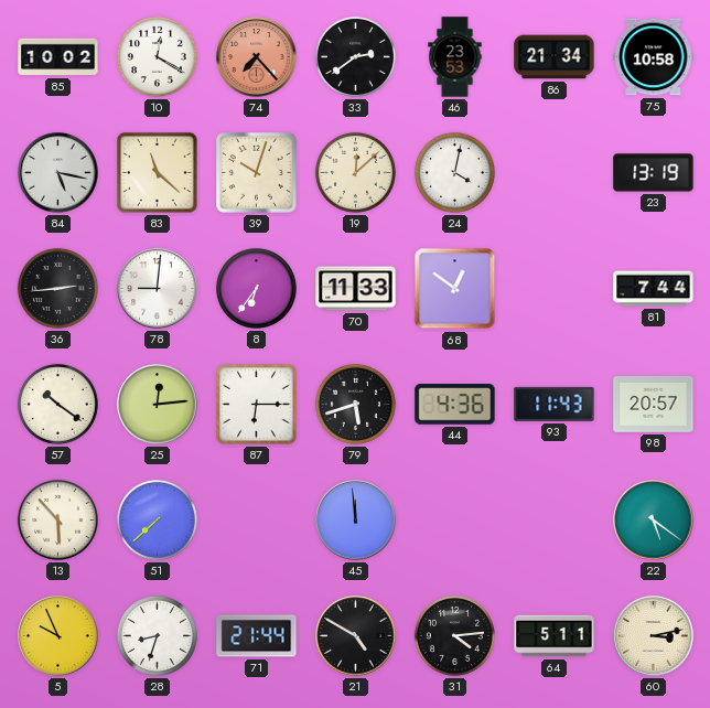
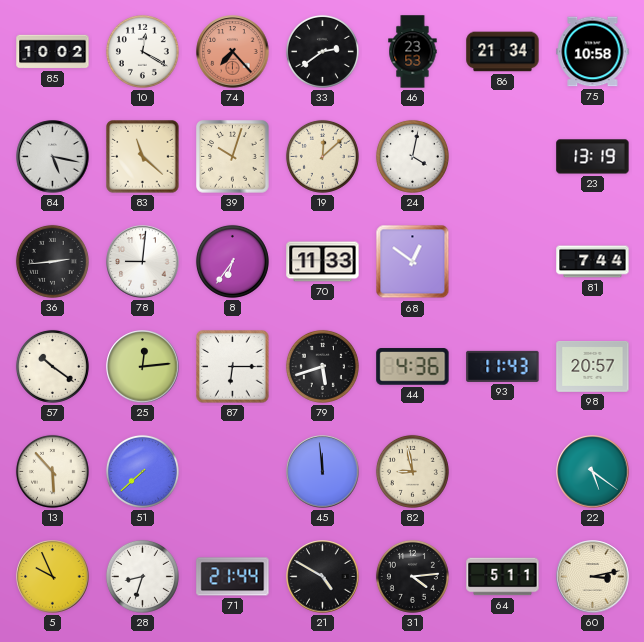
82: none -> 8:58
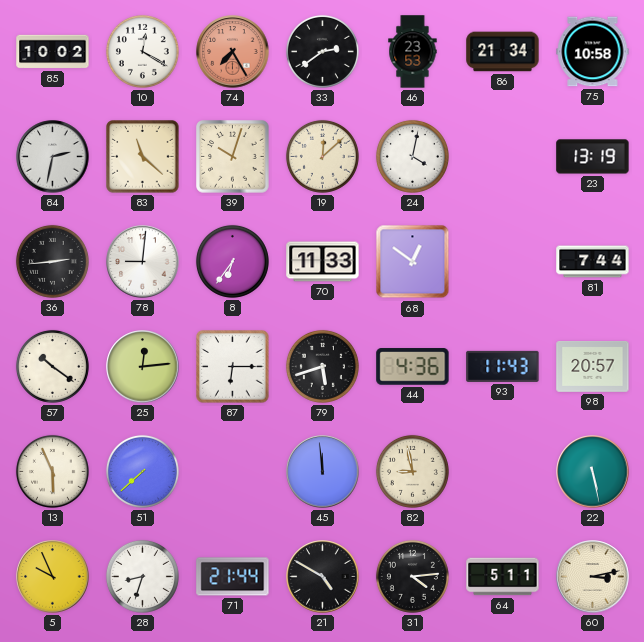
74: 7:23 -> 7:25
84: 5:17 -> 2:32
13: 5:53 -> 5:56
22: 5:21 -> 5:28
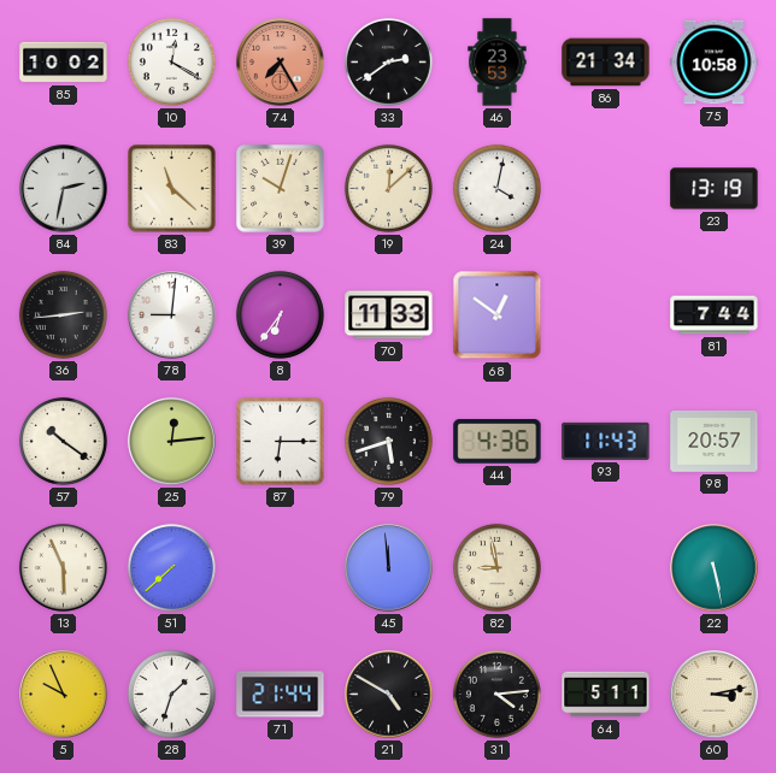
28: 8:33 -> 1:33
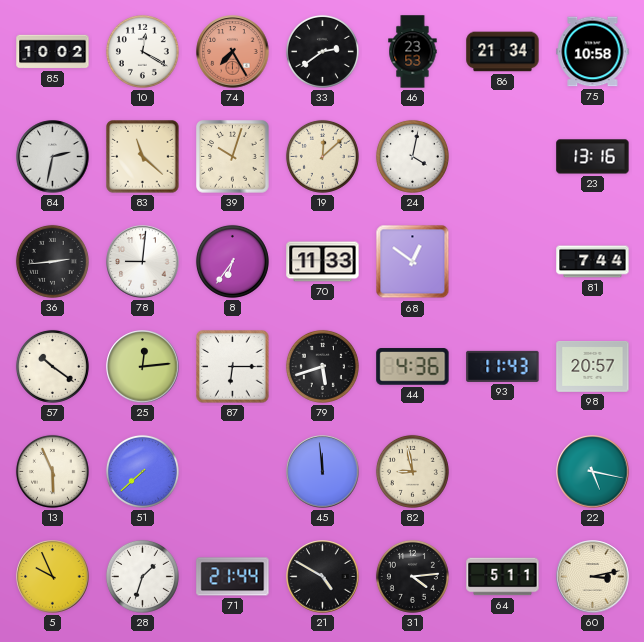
23: 13:19 -> 13:16
22: 5:28 -> 5:17
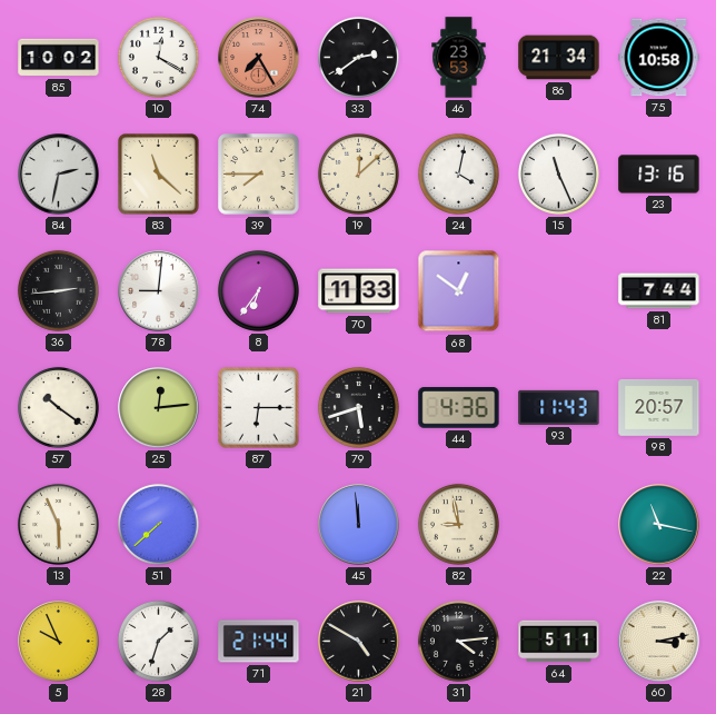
39: 10:03 -> 7:45
15: none -> 11:26
22: 5:17 -> 11:17
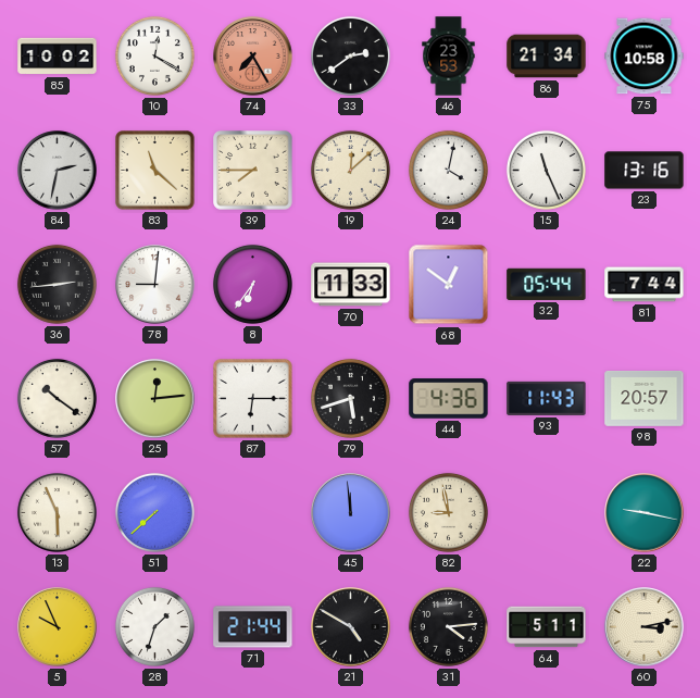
32: none -> 05:44
22: 11:17 -> 9:17
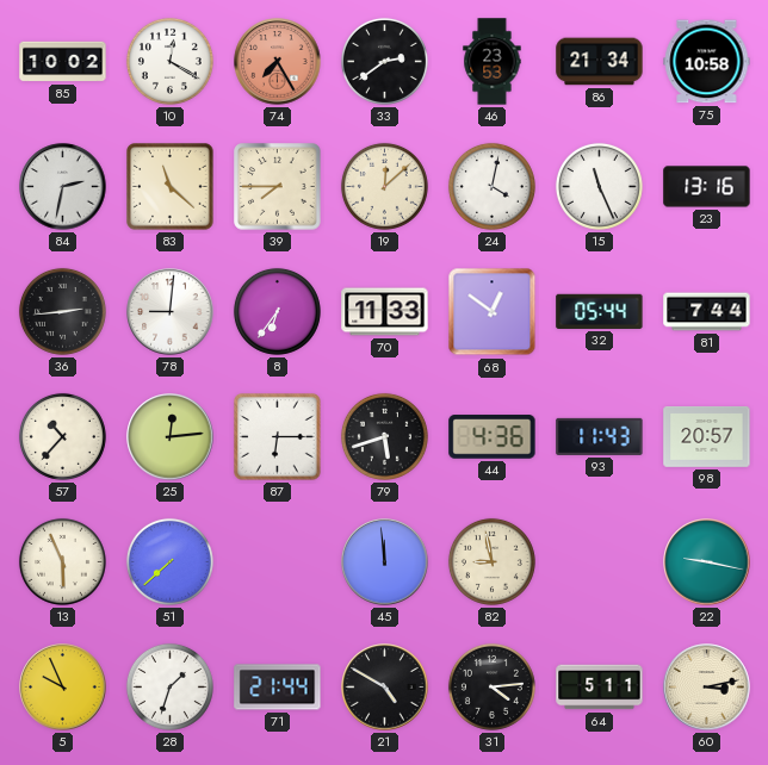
57: 10:21 -> 10:37
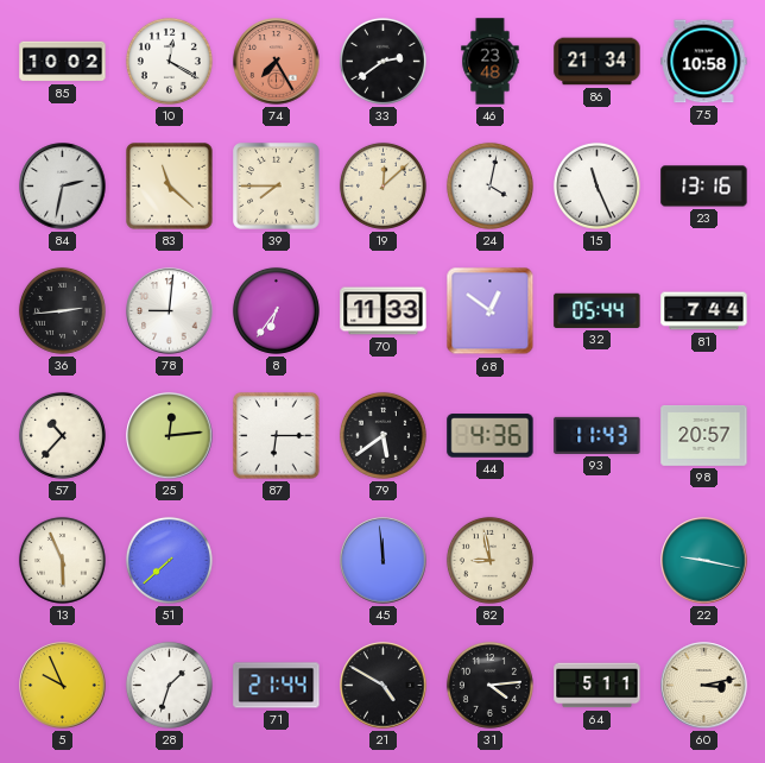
46: 23:53 -> 23:48
79: 5:42 -> 5:39
